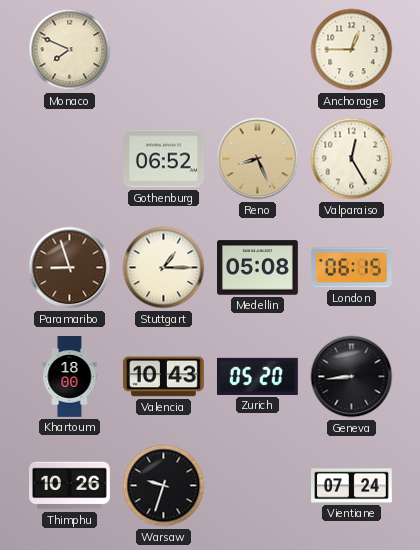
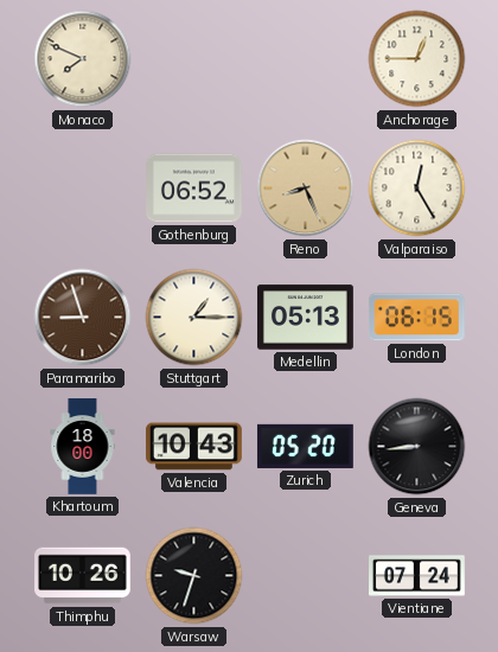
Medellin: 05:08 -> 05:13
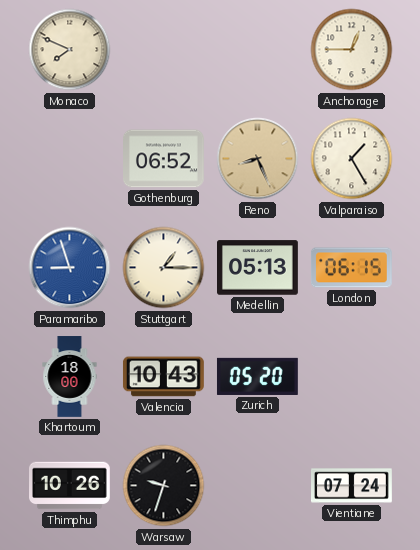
Valparaiso: 12:25 -> 1:25
Paramaribo dial: brown -> blue
Geneva: 8:44 -> none
